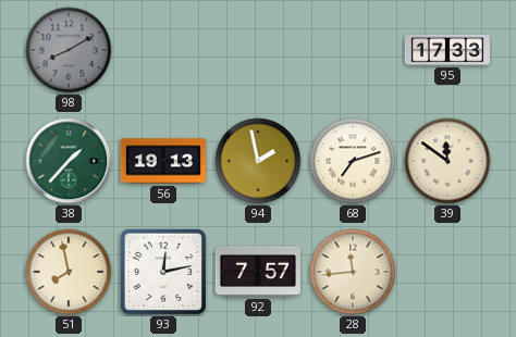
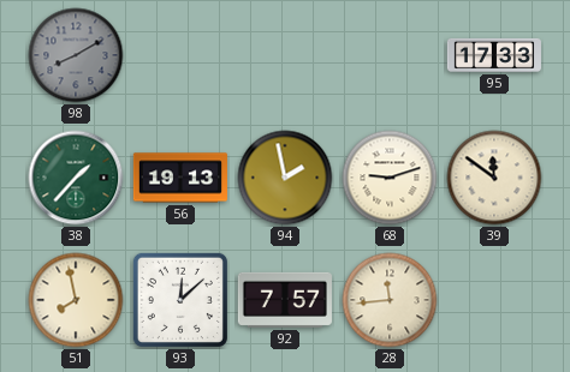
68: 7:12 -> 9:12
93: 12:13 -> 12:08
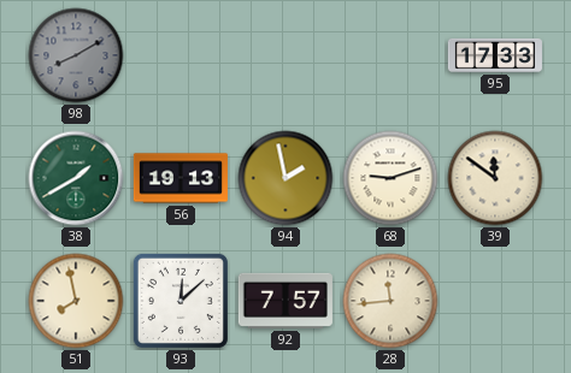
38: 1:37 -> 1:40
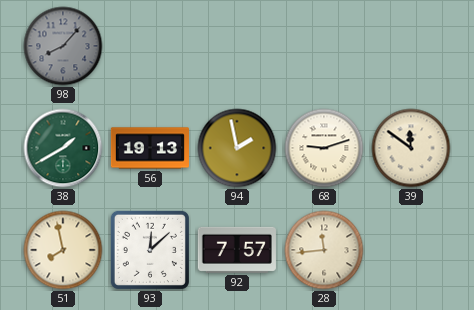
98: 8:10 -> 8:07
95: 17:33 -> none
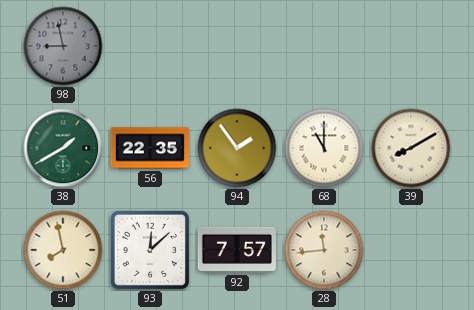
98: 8:07 -> 8:58
56: 19:13 -> 22:35
94: 1:58 -> 1:54
68: 9:12 -> 11:00
39: 11:51 -> 8:10
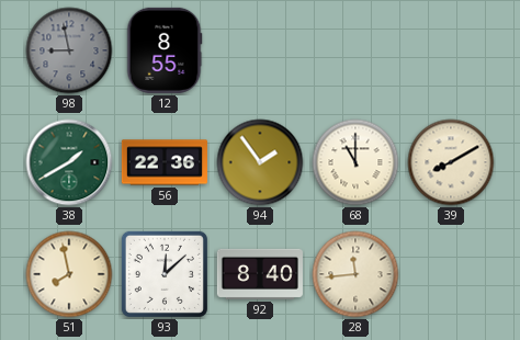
12: none -> 8:55
56: 22:35 -> 22:36
92: 7:57 -> 8:40
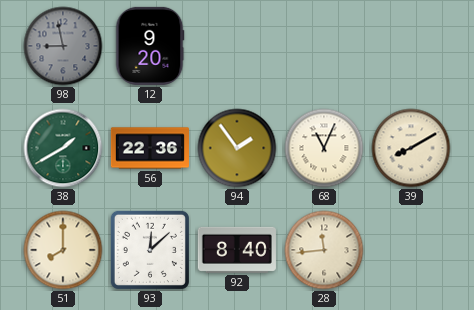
12: 8:55 -> 9:20
68: 11:00 -> 11:04
51: 7:58 -> 8:00
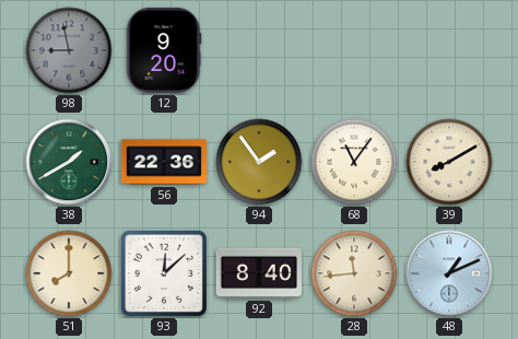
68: 11:04 -> 11:06
48: none -> 1:11
